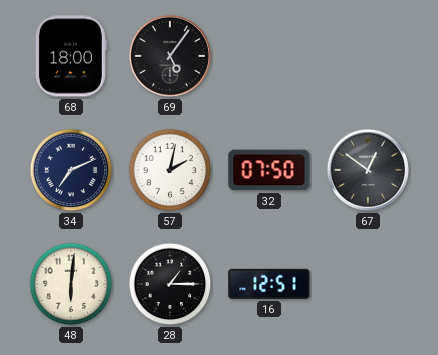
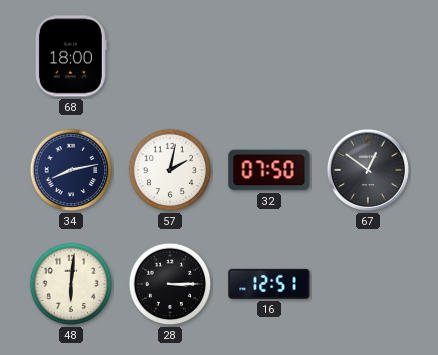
69: 5:06 -> none
34: 7:11 -> 8:13
28: 1:15 -> 3:15
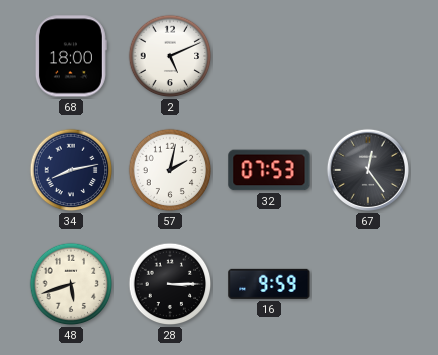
2: none -> 5:11
32: 07:50 -> 07:53
67: 12:51 -> 12:24
48: 6:01 -> 5:42
16: 12:51 -> 9:59
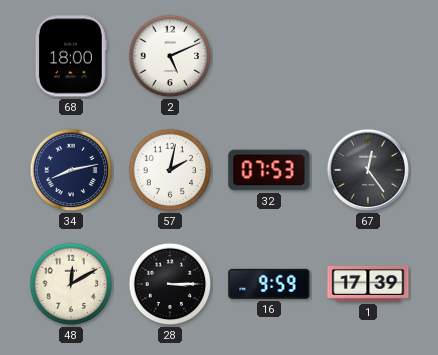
48: 5:42 -> 12:10
1: none -> 17:39
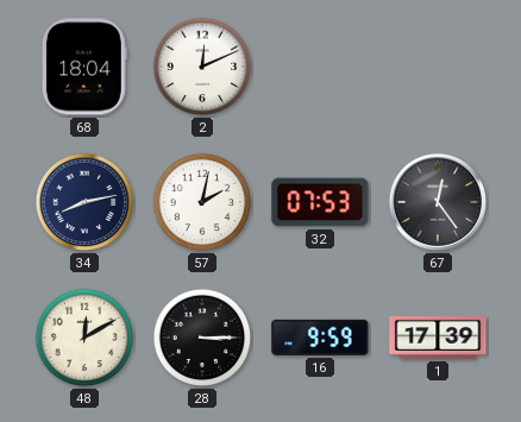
68: 18:00 -> 18:04
2: 5:11 -> 12:11
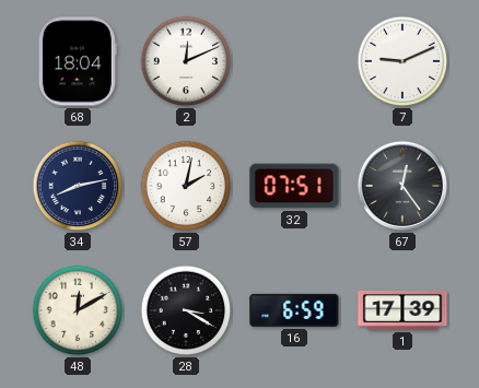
7: none -> 9:11
32: 07:53 -> 07:51
28: 3:15 -> 3:20
16: 9:59 -> 6:59
